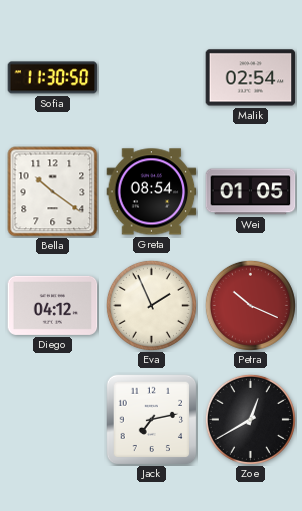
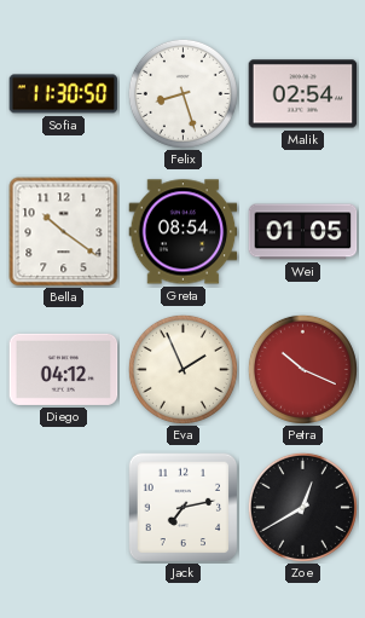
Felix: none -> 8:27
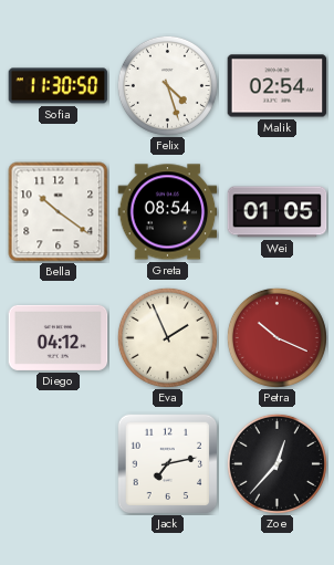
Felix: 8:27 -> 4:27
Zoe: 12:40 -> 12:37
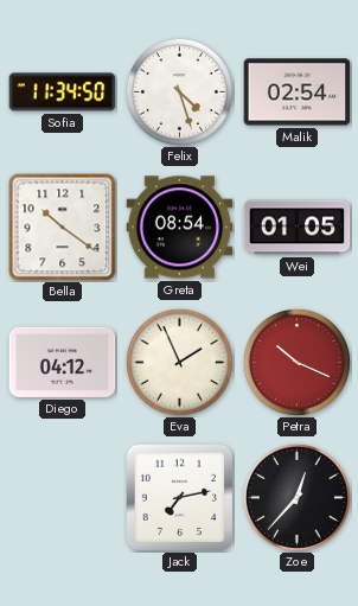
Sofia: 11:30 -> 11:34
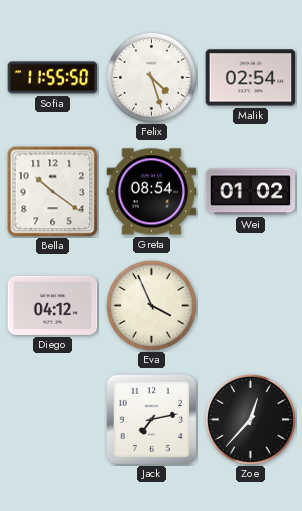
Sofia: 11:34 -> 11:55
Wei: 01:05 -> 01:02
Eva: 1:56 -> 3:56
Petra: 10:19 -> none
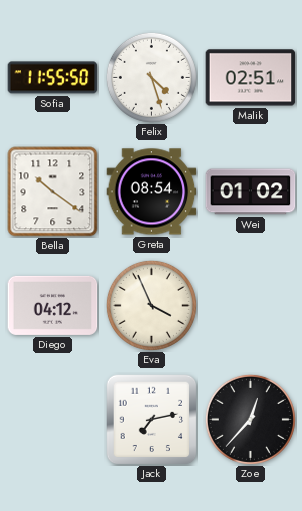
Malik: 02:54 -> 02:51
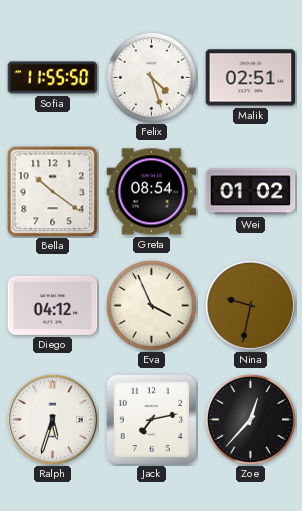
Nina: none -> 9:32
Ralph: none -> 5:33
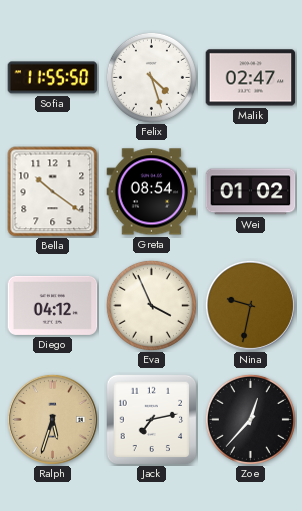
Malik: 02:51 -> 02:47
Ralph dial: white -> champagne
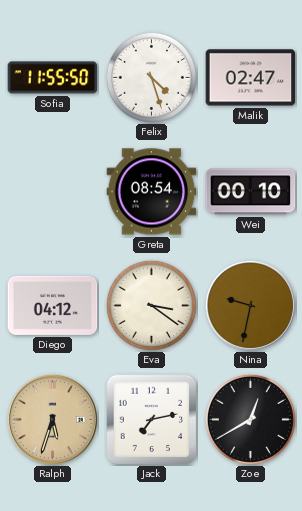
Bella: 10:21 -> none
Wei: 01:02 -> 00:10
Eva: 3:56 -> 3:21
Zoe: 12:37 -> 12:40
